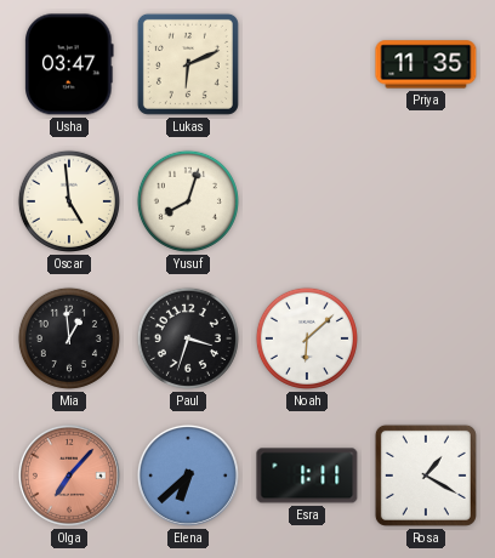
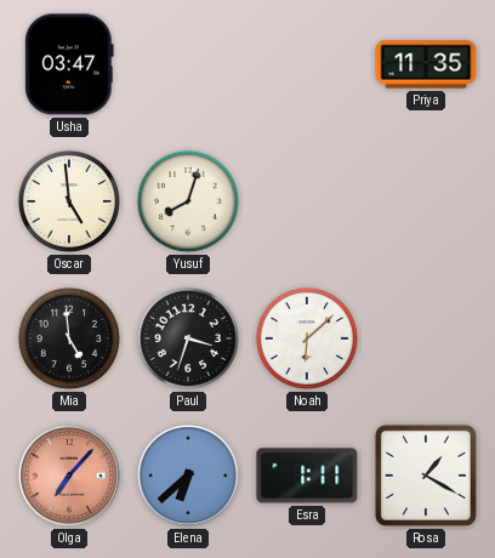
Lukas: 6:11 -> none
Mia: 12:59 -> 4:59
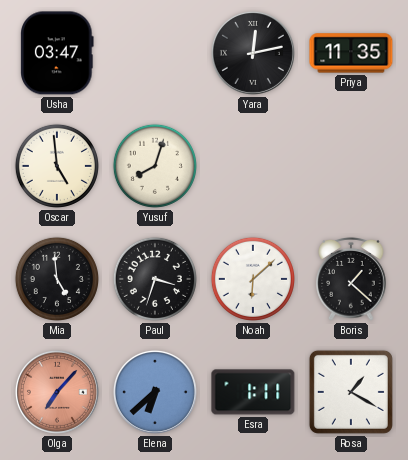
Yara: none -> 12:13
Boris: none -> 1:22
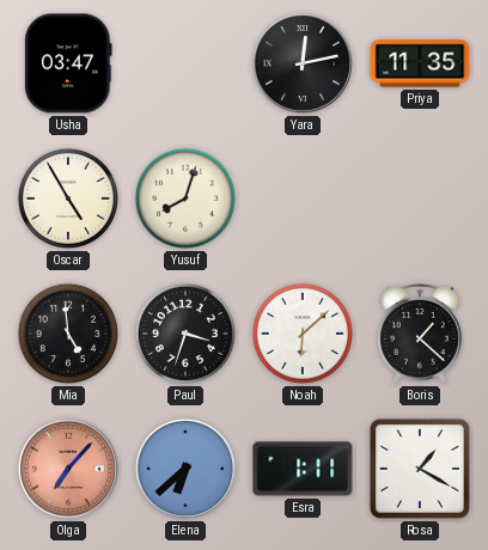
Oscar: 4:59 -> 4:55
